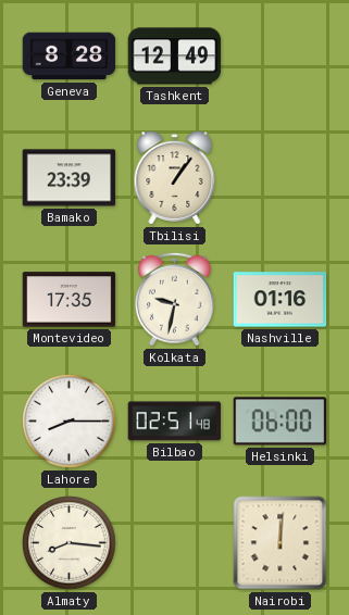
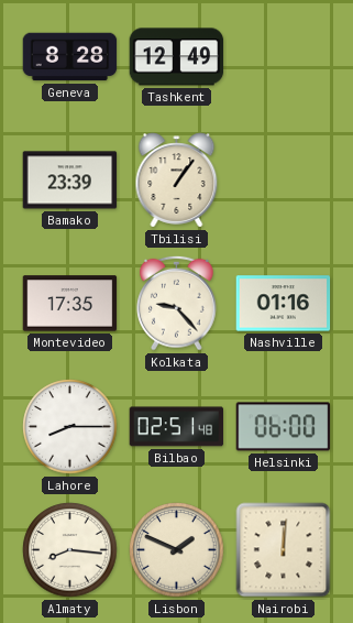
Kolkata: 9:32 -> 9:23
Lisbon: none -> 1:49
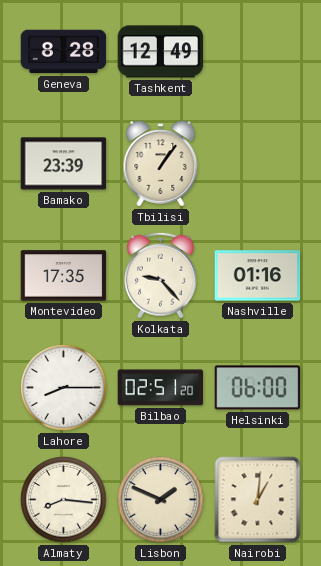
Bilbao: 02:51:48 -> 02:51:20
Nairobi: 12:01 -> 1:01
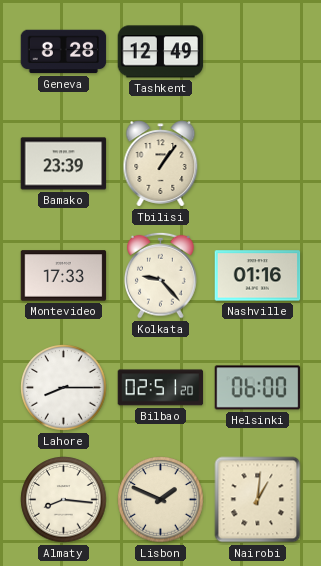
Montevideo: 17:35 -> 17:33
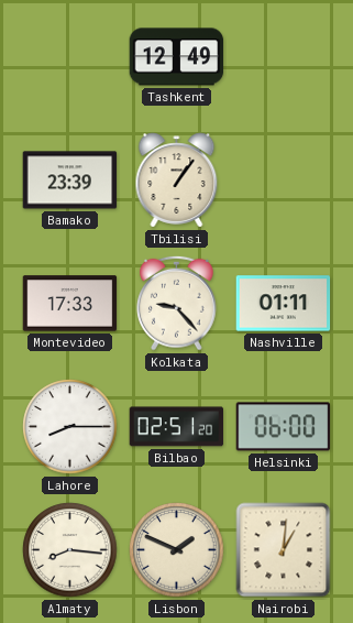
Geneva: 8:28 -> none
Nashville: 01:16 -> 01:11
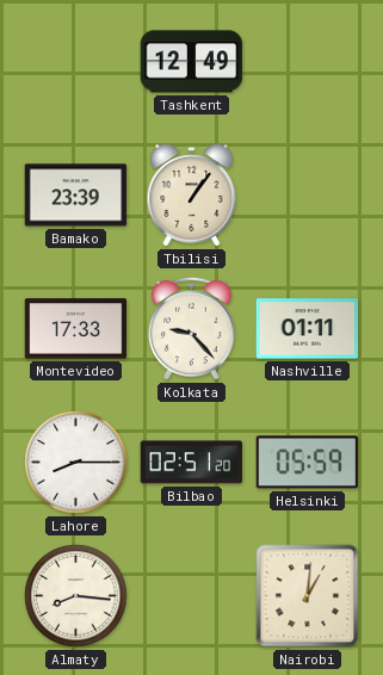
Helsinki: 06:00 -> 05:59
Lisbon: 1:49 -> none
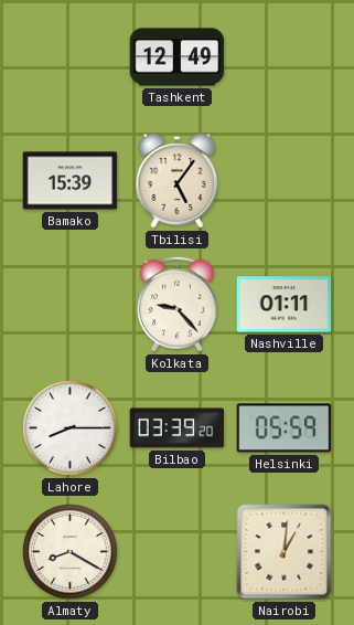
Bamako: 23:39 -> 15:39
Tbilisi: 1:06 -> 5:06
Montevideo: 17:33 -> none
Bilbao: 02:51 -> 03:39
Almaty: 8:16 -> 8:20
